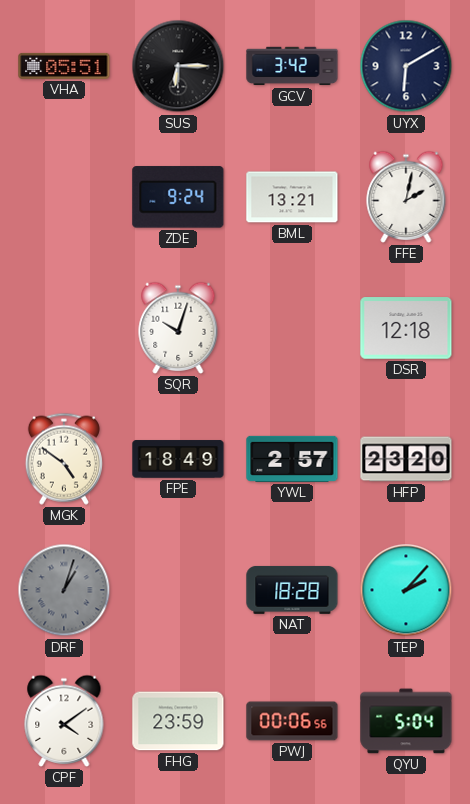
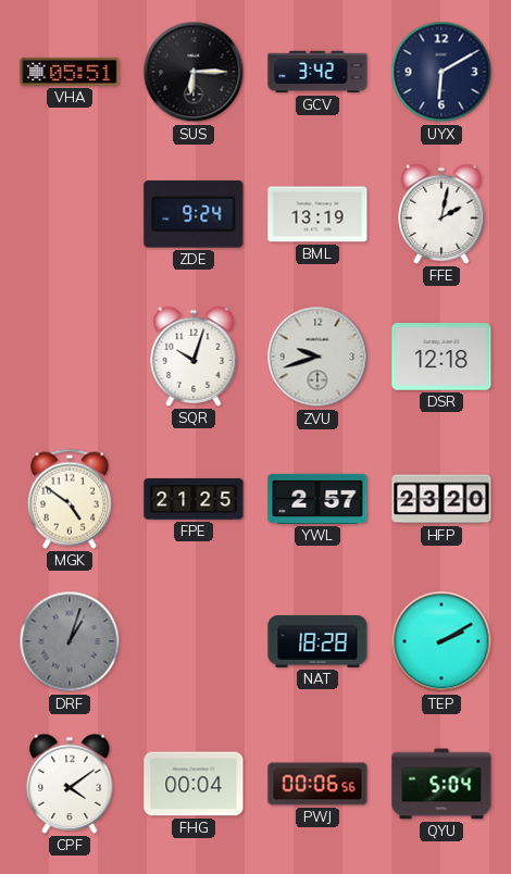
BML: 13:21 -> 13:19
ZVU: none -> 9:42
FPE: 18:49 -> 21:25
TEP: 2:07 -> 2:10
FHG: 23:59 -> 00:04
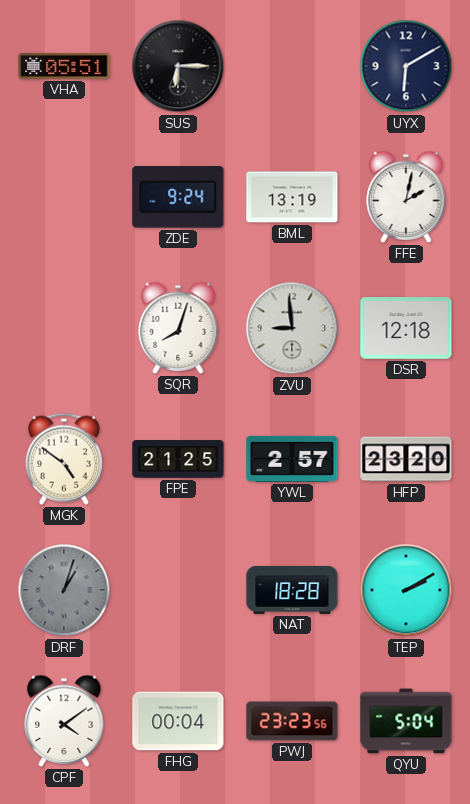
GCV: 3:42 -> none
SQR: 10:03 -> 8:03
ZVU: 9:42 -> 8:59
PWJ: 00:06 -> 23:23
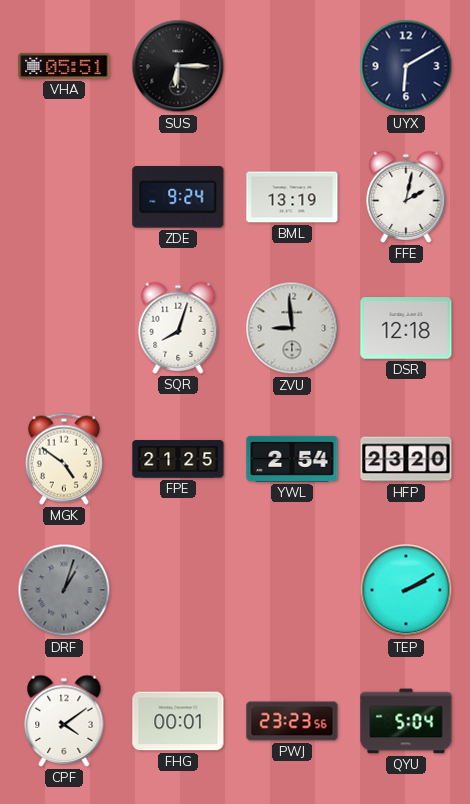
YWL: 2:57 -> 2:54
NAT: 18:28 -> none
FHG: 00:04 -> 00:01
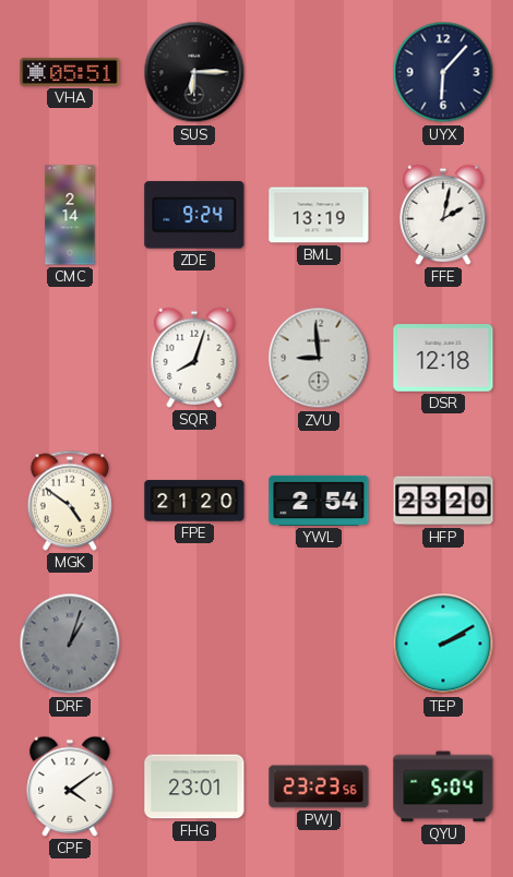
UYX: 6:10 -> 6:07
CMC: none -> 2:14
FPE: 21:25 -> 21:20
FHG: 00:01 -> 23:01
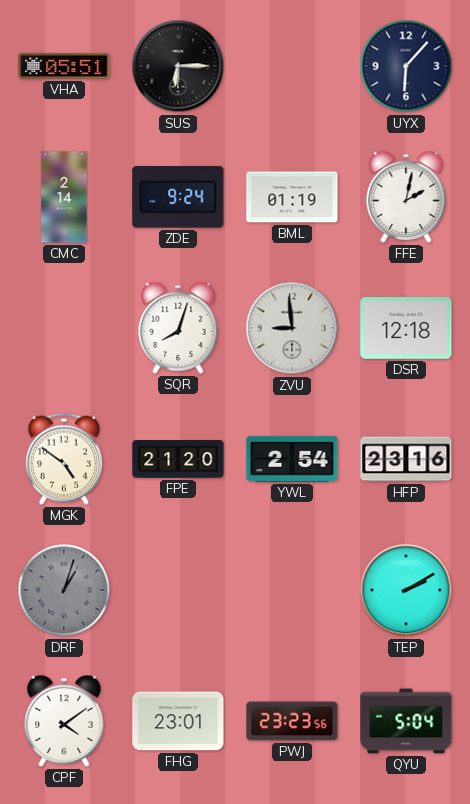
BML: 13:19 -> 01:19
HFP: 23:20 -> 23:16
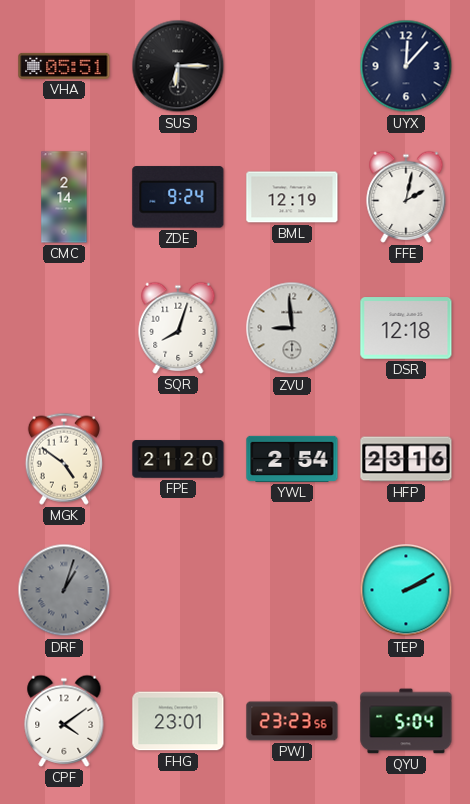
UYX: 6:07 -> 12:07
BML: 01:19 -> 12:19
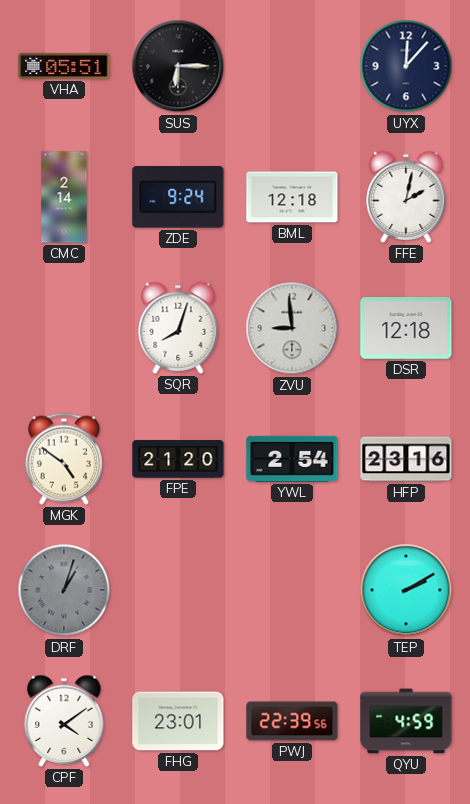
BML: 12:19 -> 12:18
PWJ: 23:23 -> 22:39
QYU: 5:04 -> 4:59
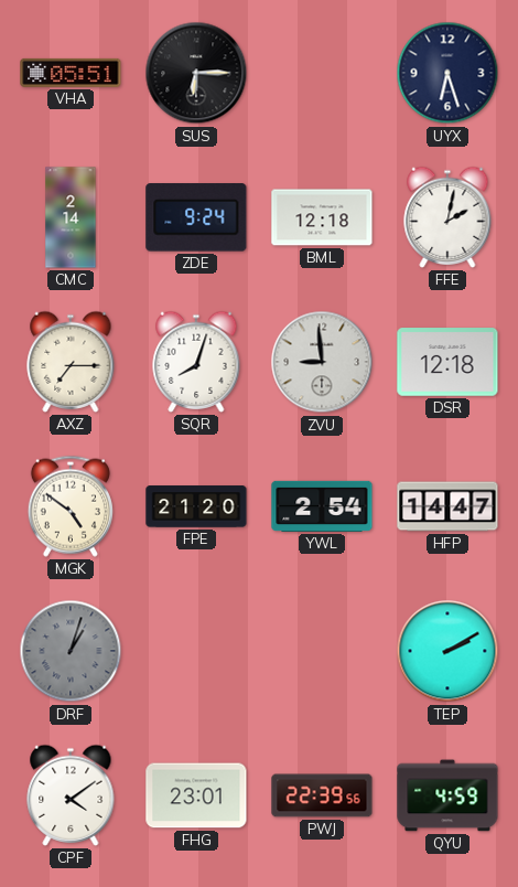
UYX: 12:07 -> 6:27
AXZ: none -> 7:15
HFP: 23:16 -> 14:47
